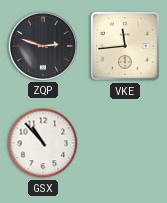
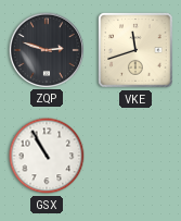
VKE: 11:44 -> 11:42
GSX: 10:53 -> 10:55
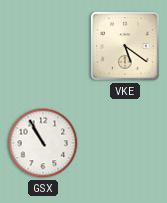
ZQP: 2:48 -> none
VKE: 11:42 -> 5:21
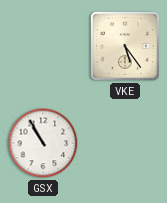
VKE: 5:21 -> 5:24
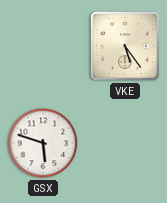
GSX: 10:55 -> 5:48
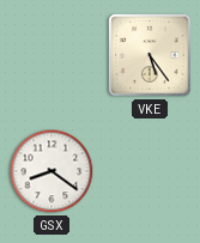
GSX: 5:48 -> 8:21
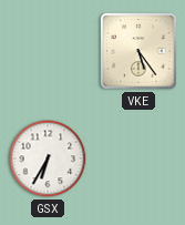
GSX: 8:21 -> 6:35
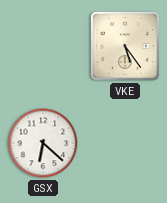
GSX: 6:35 -> 6:22
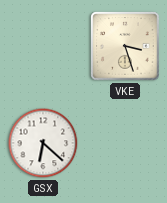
VKE: 5:24 -> 3:27
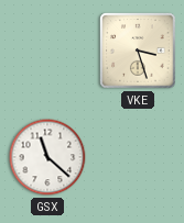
GSX: 6:22 -> 11:22
